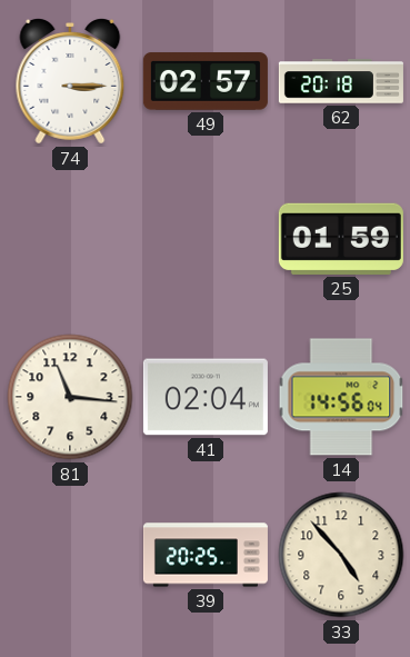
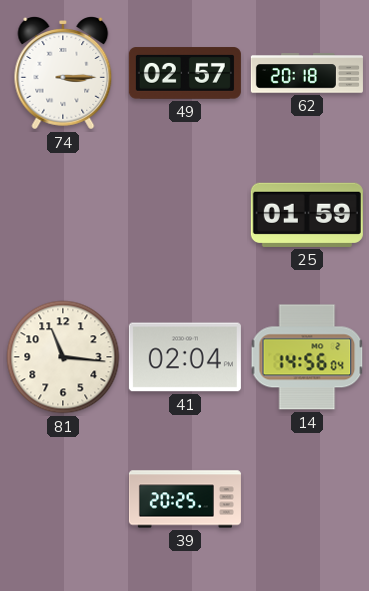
33: 4:53 -> none
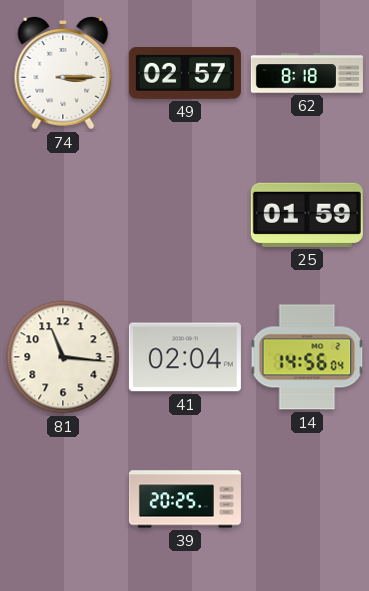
62: 20:18 -> 8:18
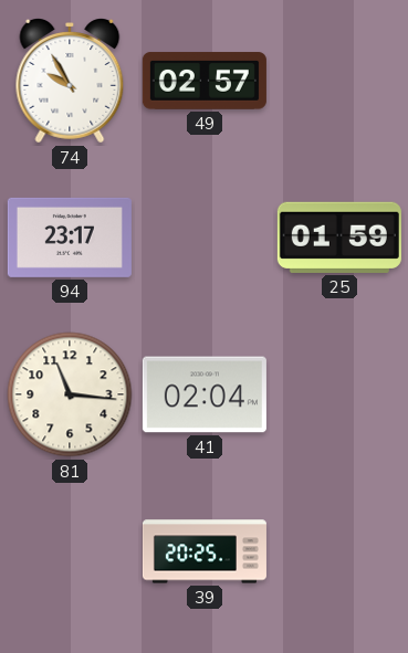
74: 3:15 -> 9:55
62: 8:18 -> none
94: none -> 23:17
14: 14:56 -> none
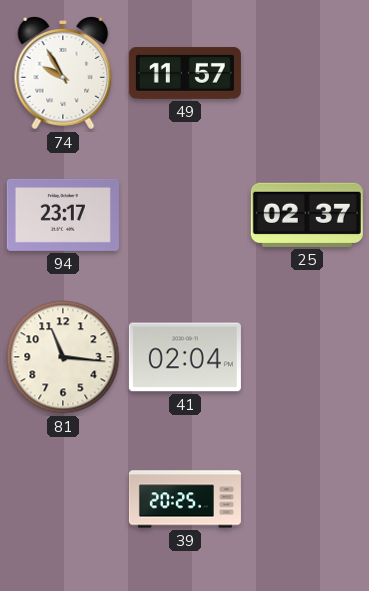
49: 02:57 -> 11:57
25: 01:59 -> 02:37
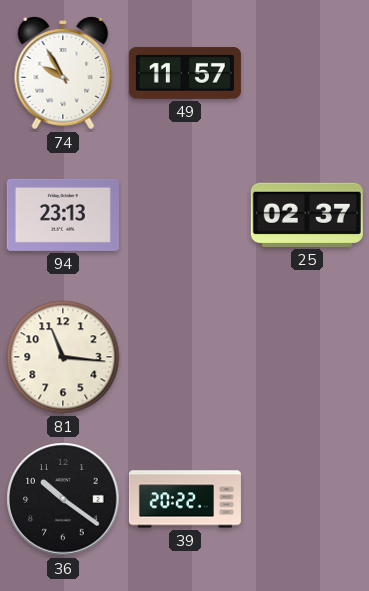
94: 23:17 -> 23:13
41: 02:04 -> none
36: none -> 10:21
39: 20:25 -> 20:22
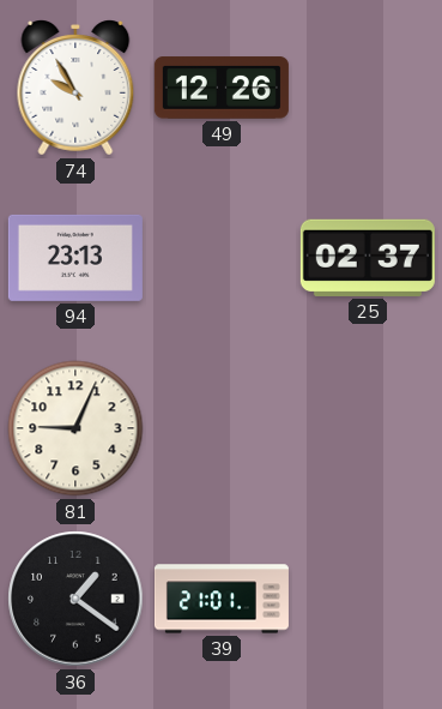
49: 11:57 -> 12:26
81: 11:16 -> 9:04
36: 10:21 -> 1:21
39: 20:22 -> 21:01
